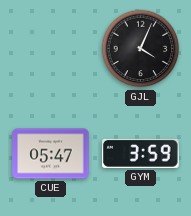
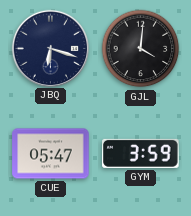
JBQ: none -> 6:18
GJL: 4:04 -> 4:01
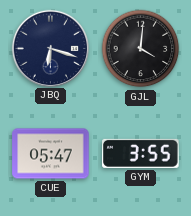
GYM: 3:59 -> 3:55
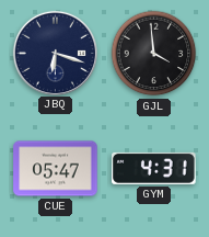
GJL: 4:01 -> 3:59
GYM: 3:55 -> 4:31
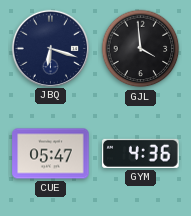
GYM: 4:31 -> 4:36
